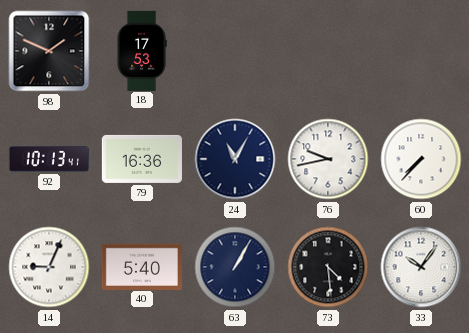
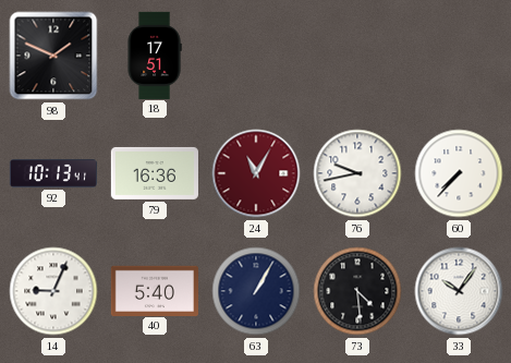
18: 17:53 -> 17:51
24 dial: navy -> burgundy
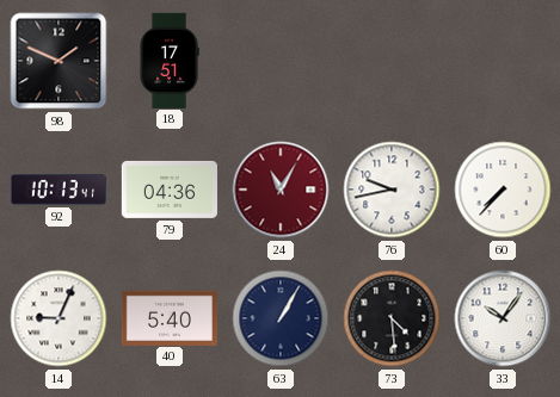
79: 16:36 -> 04:36
